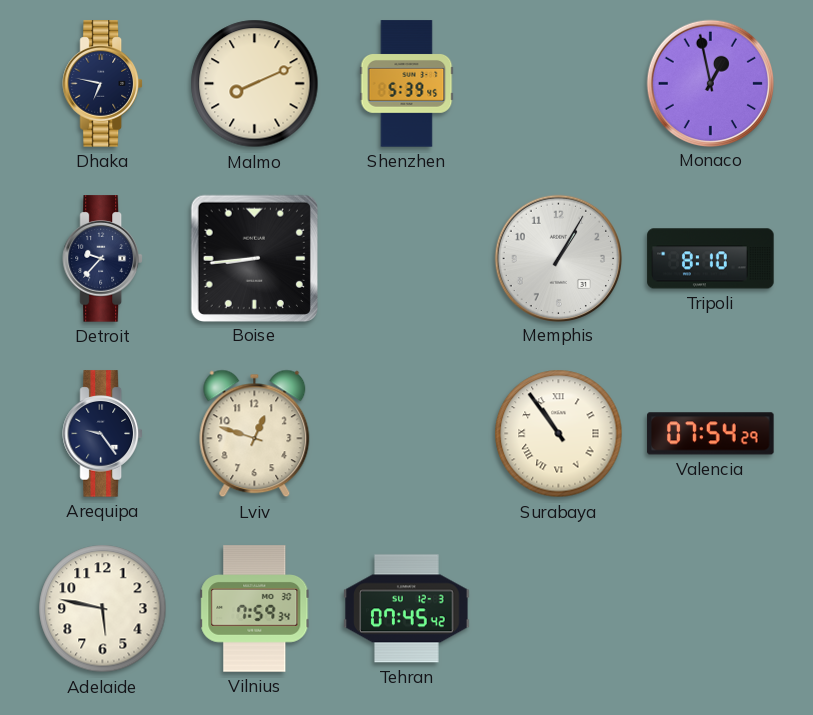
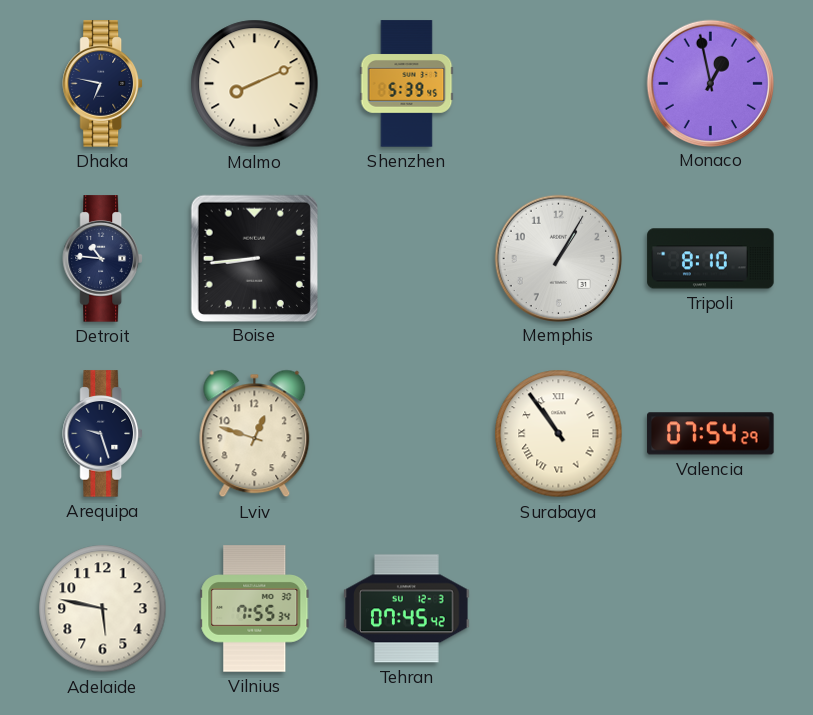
Detroit: 9:37 -> 10:46
Arequipa: 9:24 -> 9:27
Vilnius: 7:59 -> 7:55
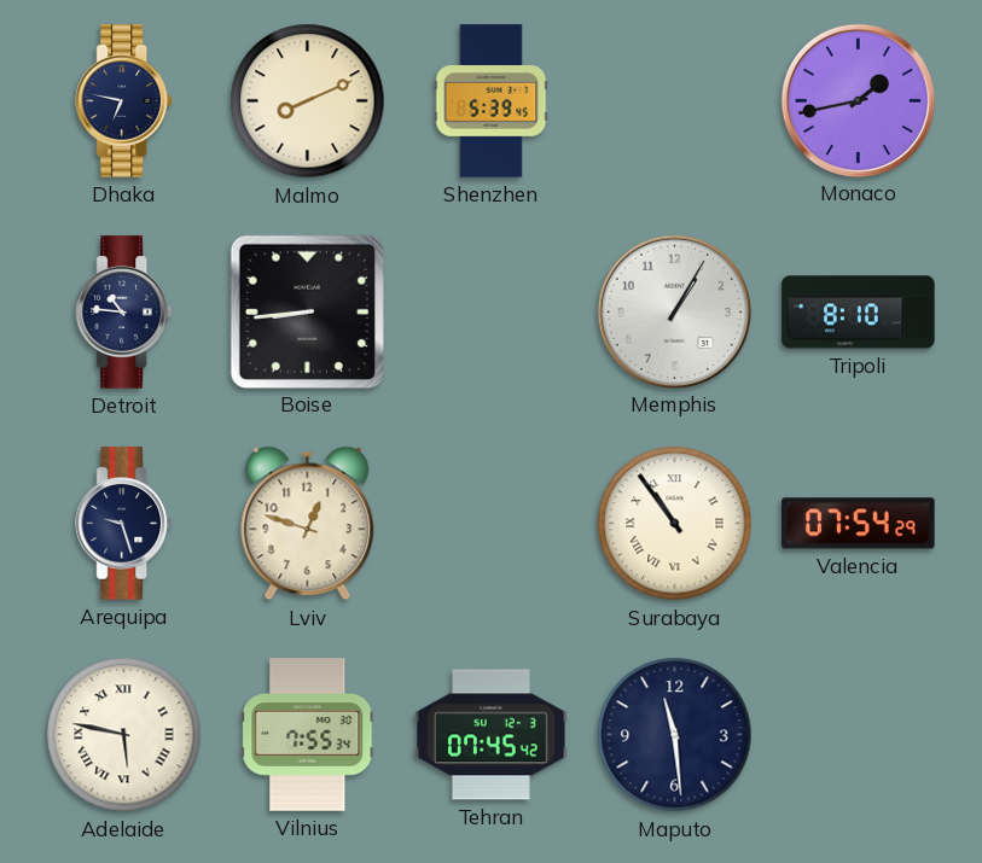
Monaco: 12:58 -> 1:43
Adelaide numerals: Arabic -> Roman
Maputo: none -> 11:29
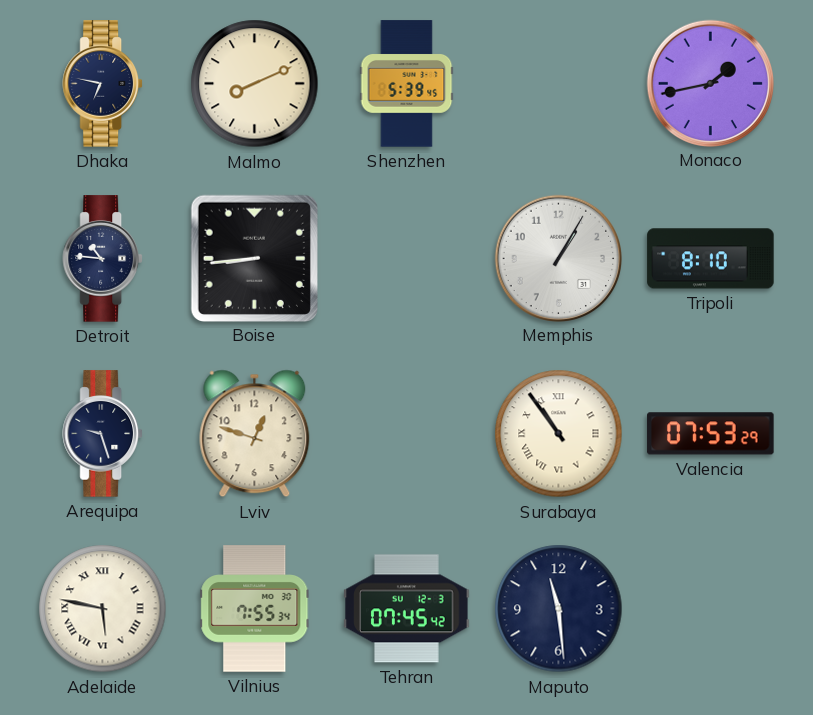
Valencia: 07:54 -> 07:53
